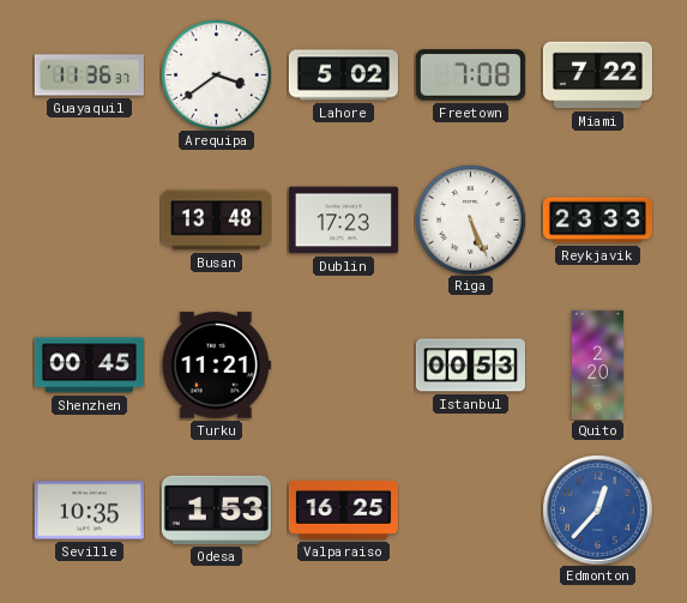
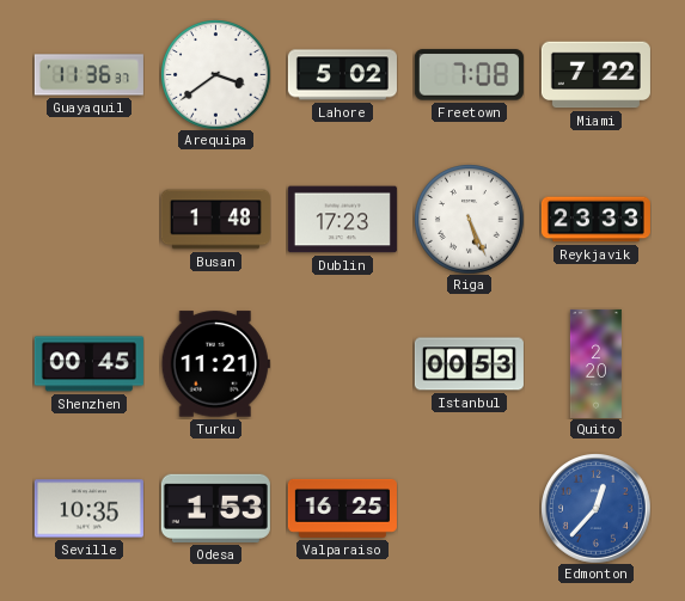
Busan: 13:48 -> 1:48
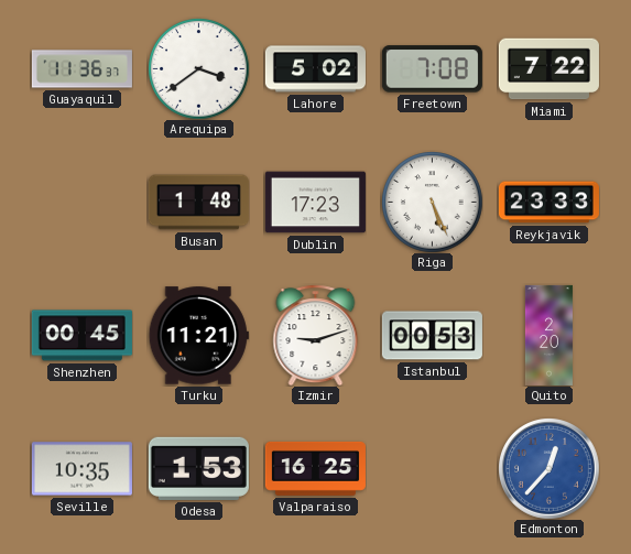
Izmir: none -> 9:12
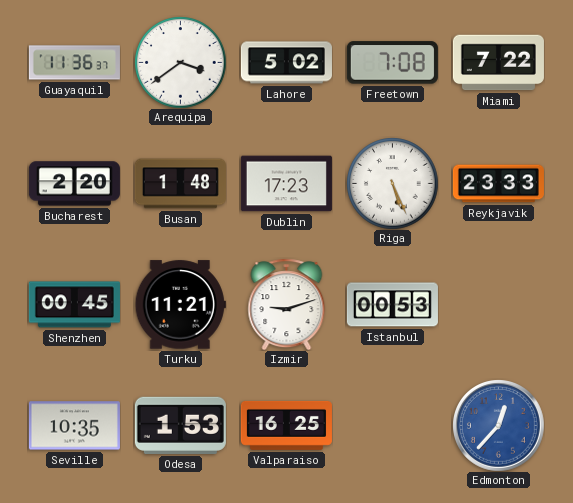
Bucharest: none -> 2:20
Quito: 2:20 -> none
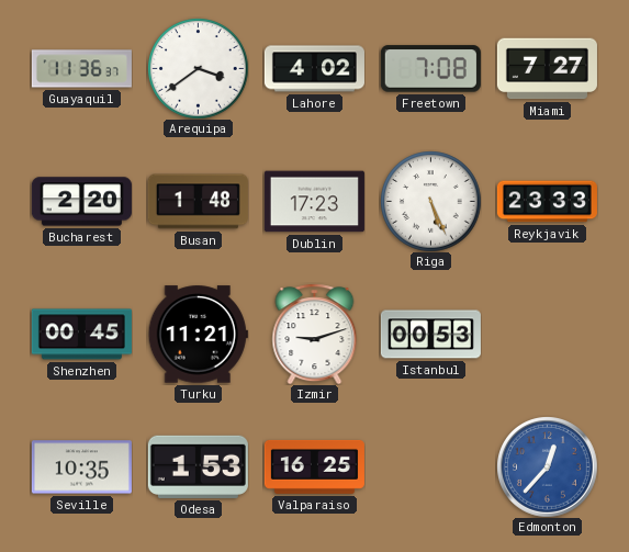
Lahore: 5:02 -> 4:02
Miami: 7:22 -> 7:27
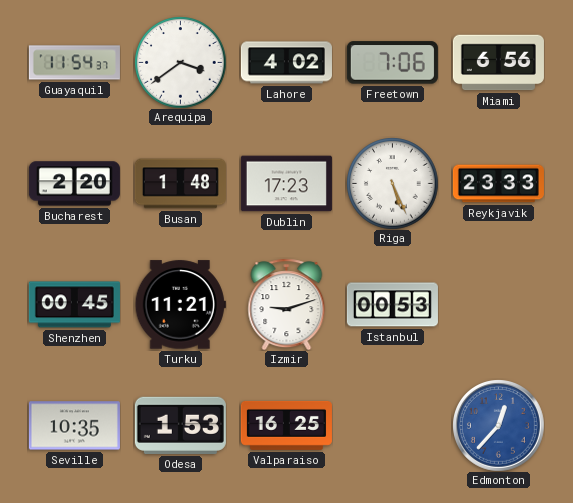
Guayaquil: 11:36 -> 11:54
Freetown: 7:08 -> 7:06
Miami: 7:27 -> 6:56
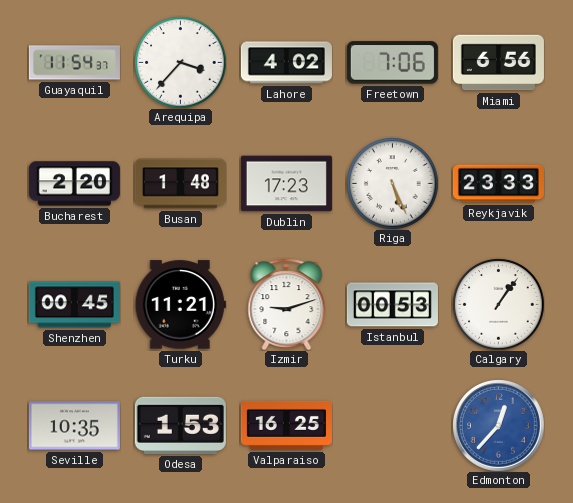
Arequipa: 3:39 -> 3:37
Calgary: none -> 1:06
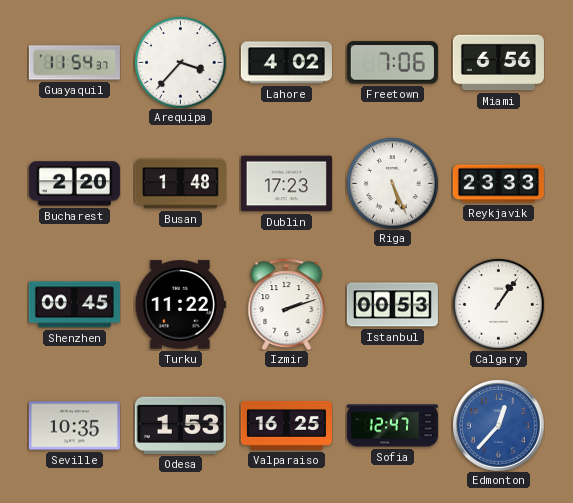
Turku: 11:21 -> 11:22
Izmir: 9:12 -> 2:12
Sofia: none -> 12:47
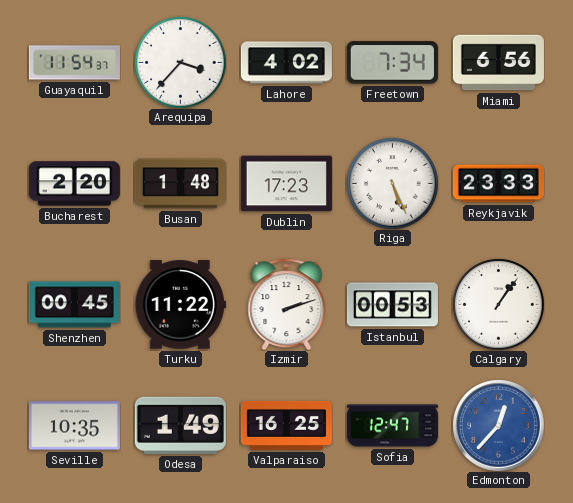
Freetown: 7:06 -> 7:34
Odesa: 1:53 -> 1:49
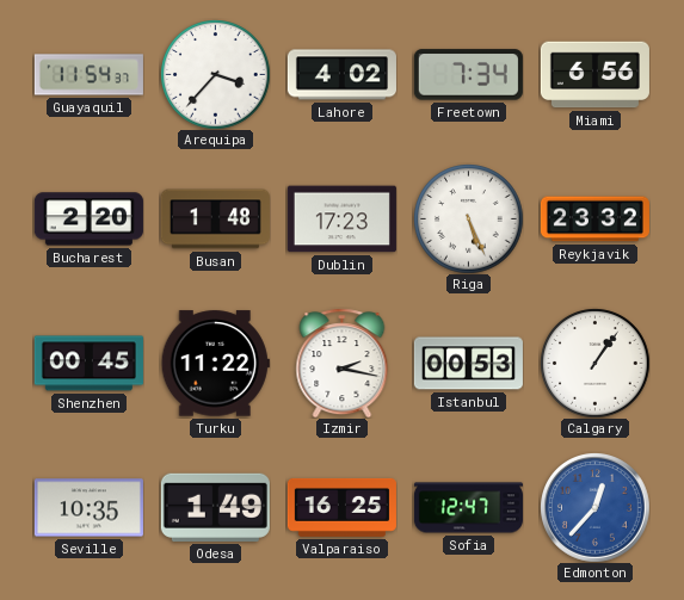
Reykjavik: 23:33 -> 23:32
Izmir: 2:12 -> 2:17
